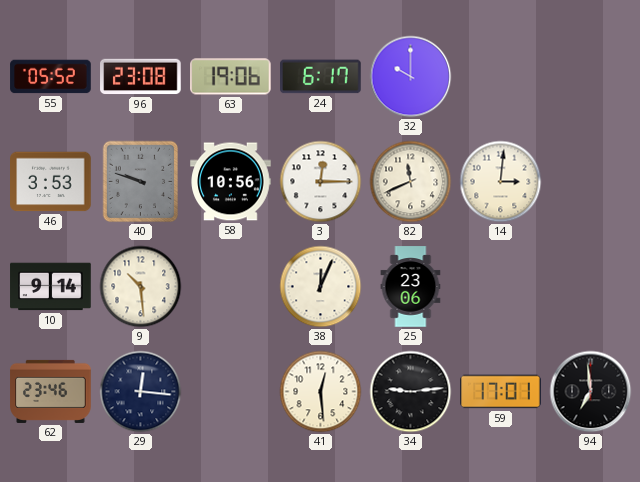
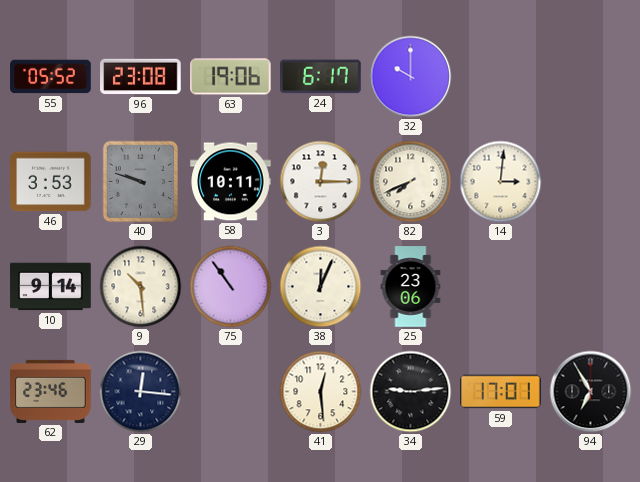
58: 10:56 -> 10:11
82: 11:41 -> 7:41
75: none -> 10:54
94: 6:59 -> 6:55
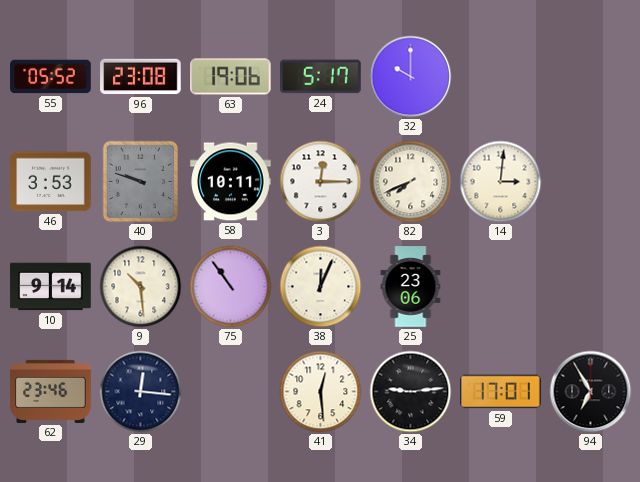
24: 6:17 -> 5:17
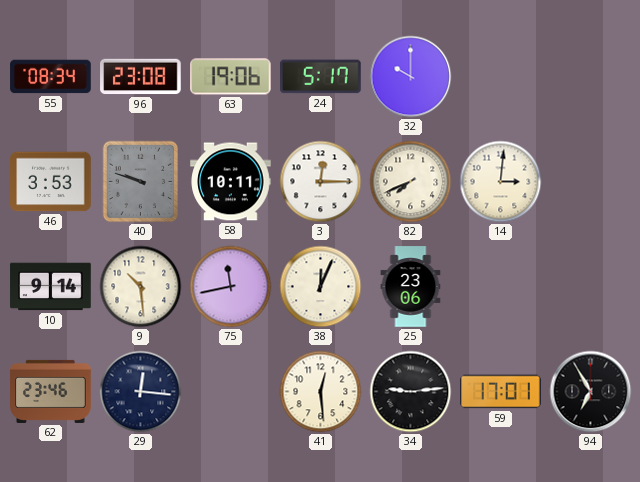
55: 05:52 -> 08:34
75: 10:54 -> 11:43
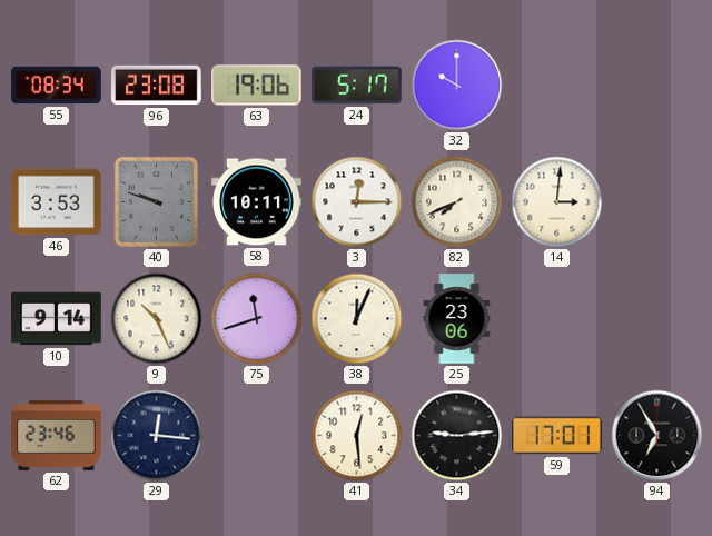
9: 10:29 -> 10:26
75: 11:43 -> 11:42
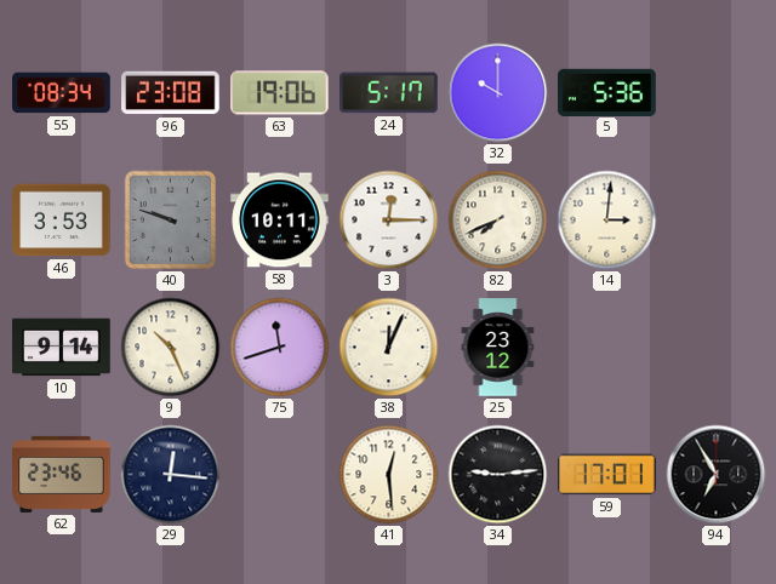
5: none -> 5:36
25: 23:06 -> 23:12
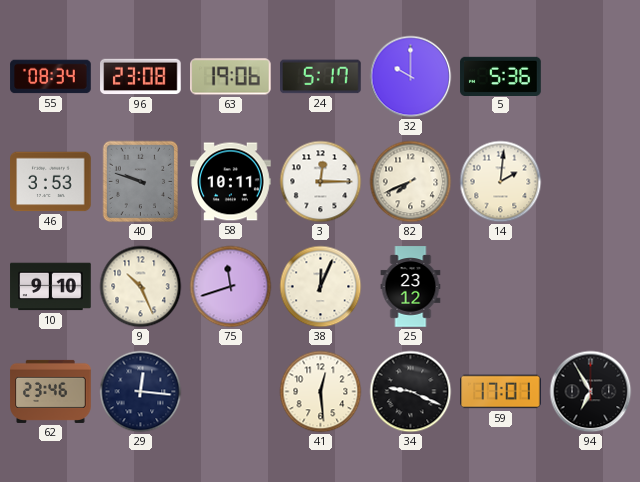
14: 3:01 -> 2:01
10: 9:14 -> 9:10
34: 9:14 -> 9:19
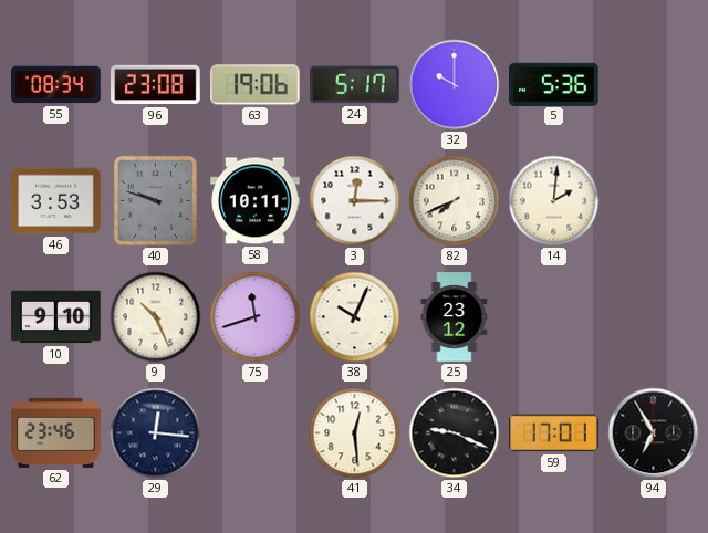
38: 12:04 -> 10:04
